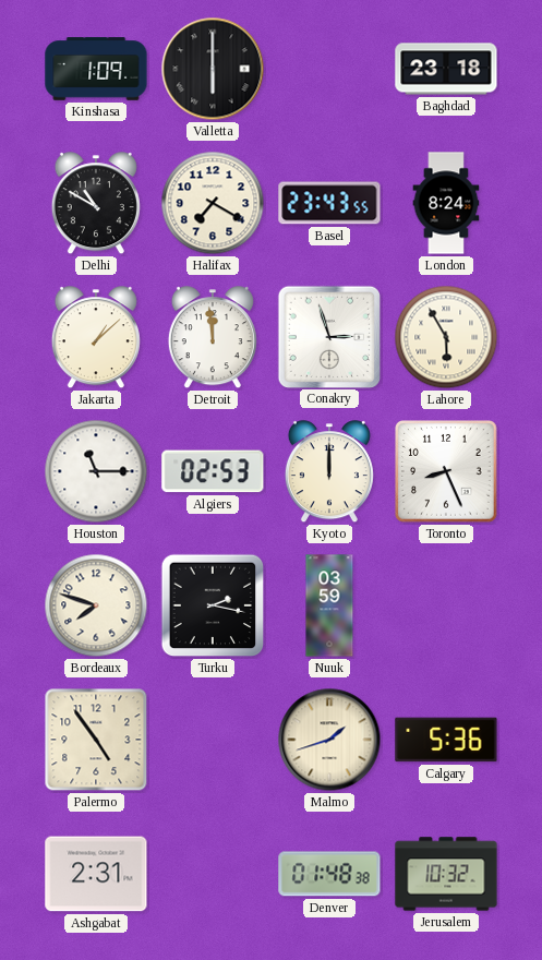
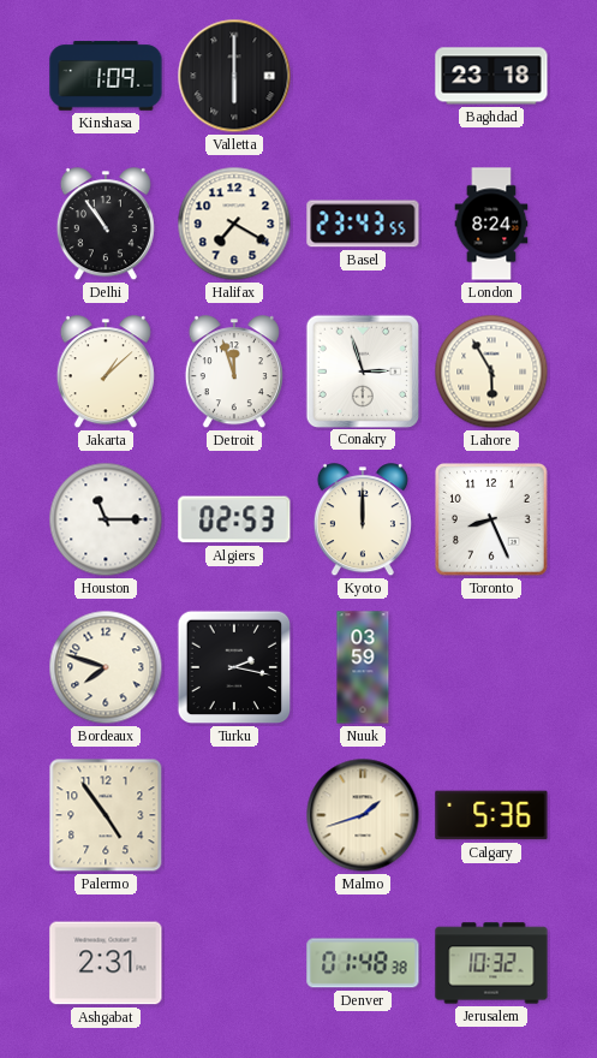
Delhi: 10:50 -> 10:54
Detroit: 11:59 -> 11:57
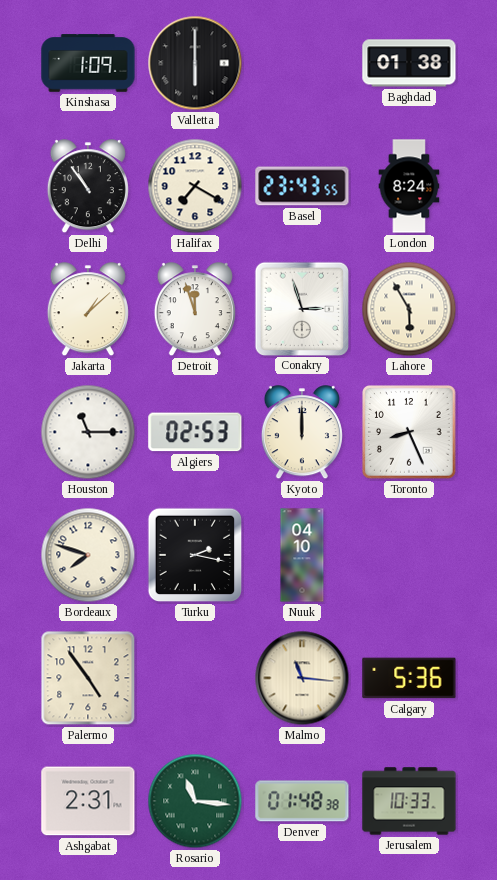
Baghdad: 23:18 -> 01:38
Nuuk: 03:59 -> 04:10
Malmo: 1:42 -> 11:16
Rosario: none -> 11:16
Jerusalem: 10:32 -> 10:33
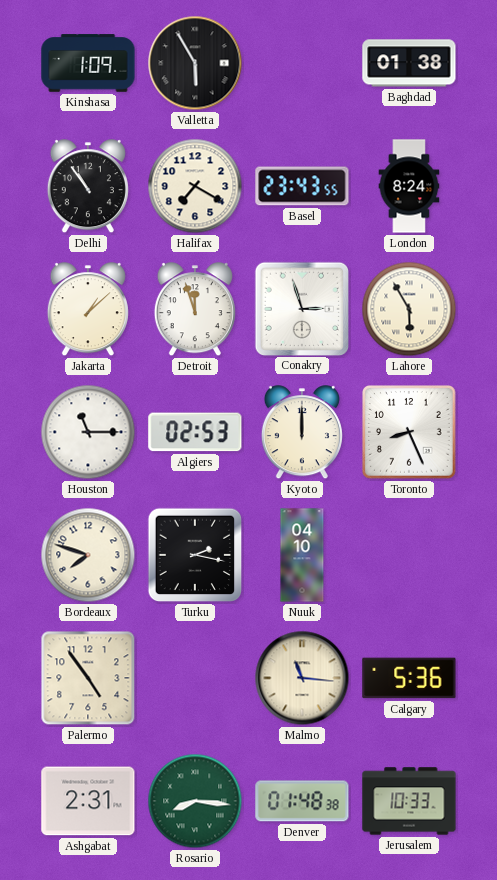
Valletta: 6:00 -> 5:55
Rosario: 11:16 -> 8:16
